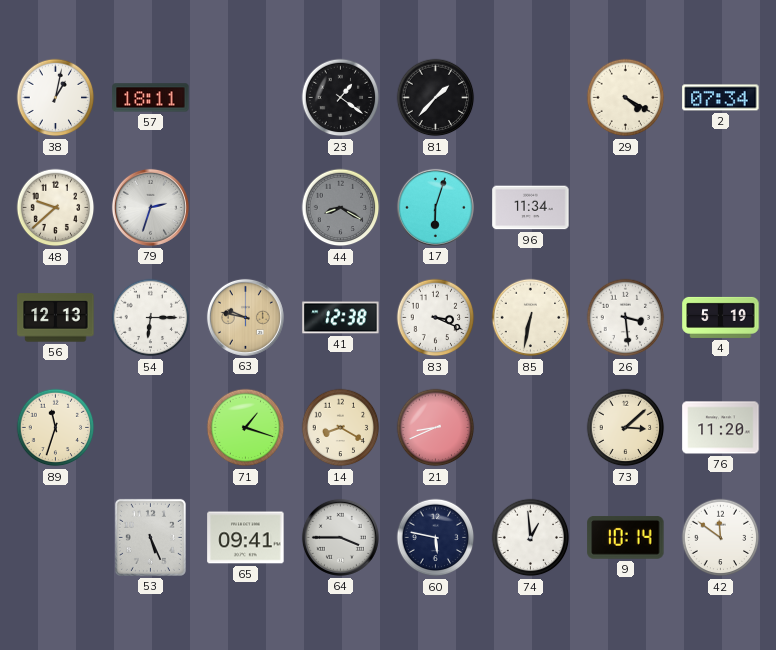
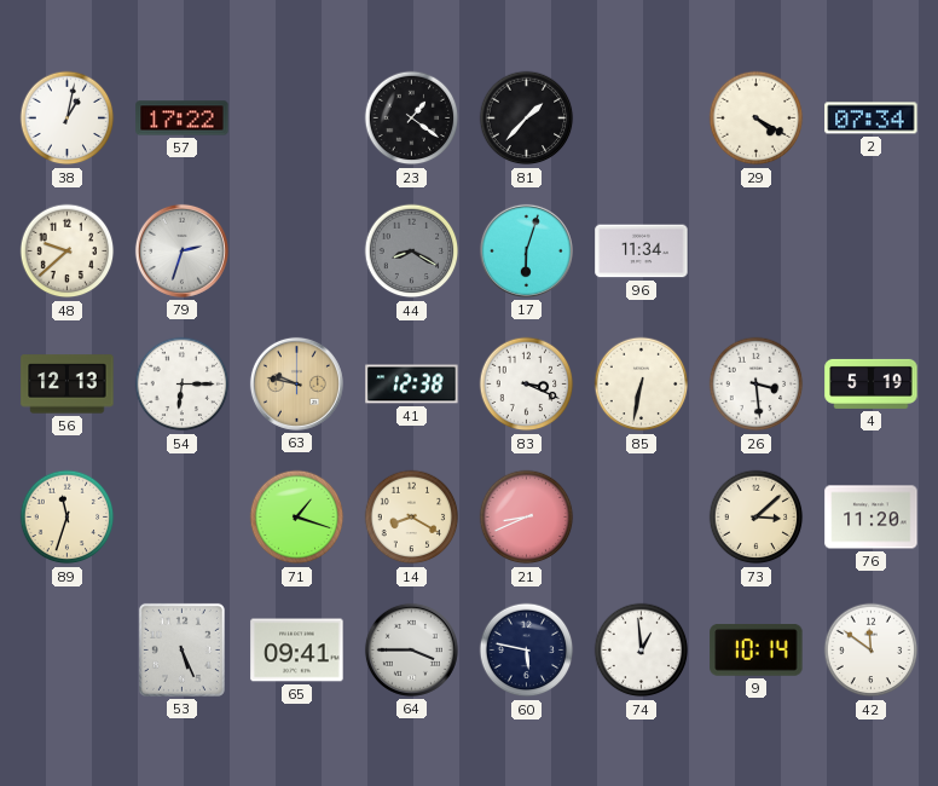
57: 18:11 -> 17:22
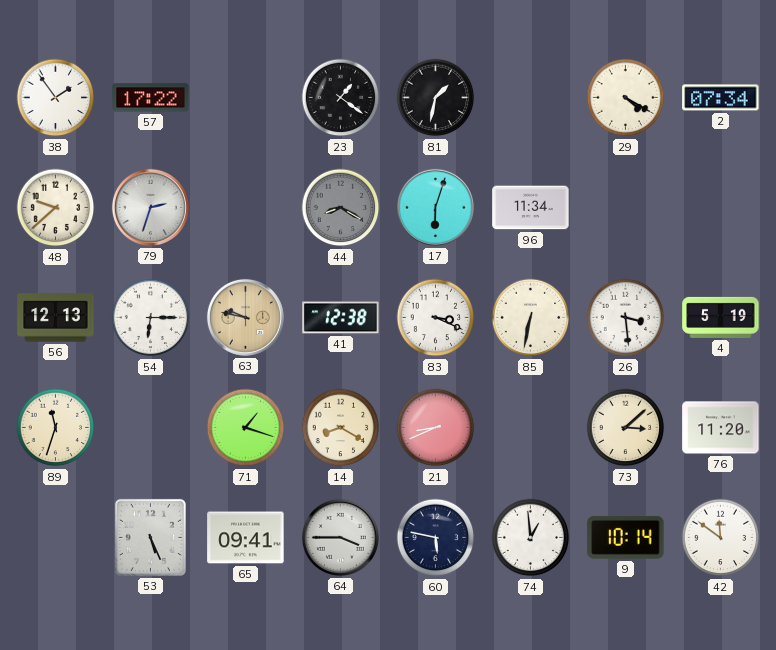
38: 1:02 -> 1:54
81: 1:37 -> 1:32
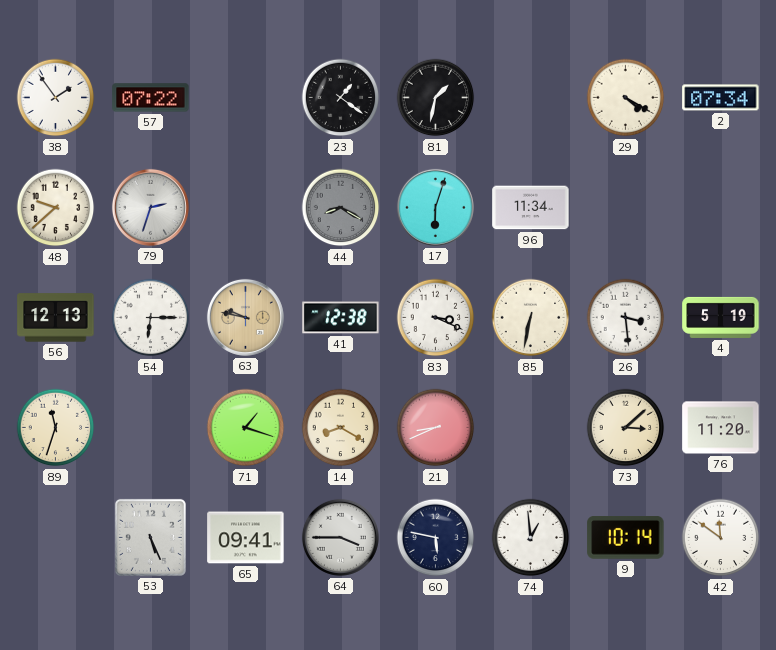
57: 17:22 -> 07:22
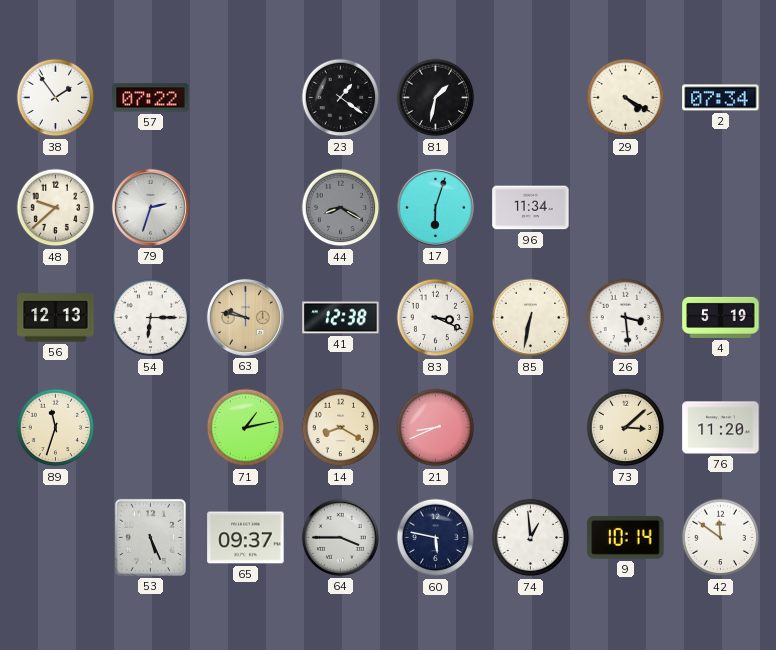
71: 1:18 -> 1:13
65: 09:41 -> 09:37
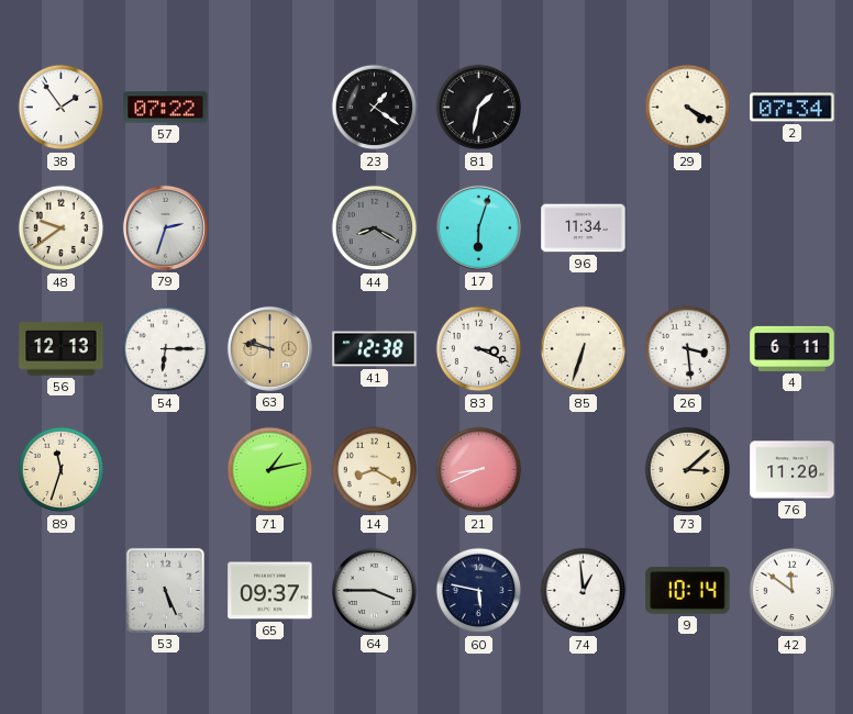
48: 9:38 -> 9:39
85: 6:32 -> 6:33
4: 5:19 -> 6:11
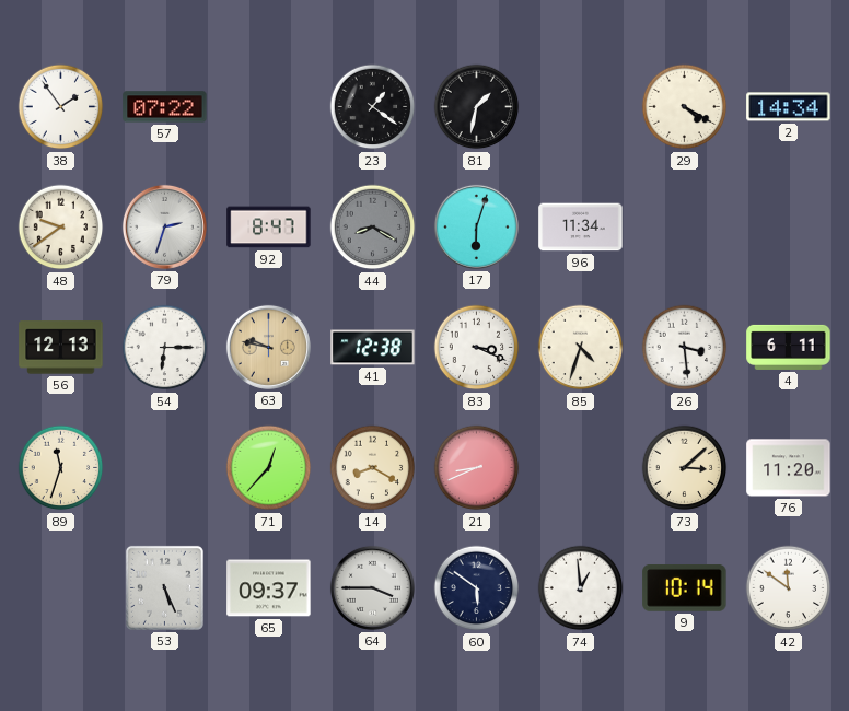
2: 07:34 -> 14:34
92: none -> 8:47
85: 6:33 -> 4:33
71: 1:13 -> 12:37
60: 5:47 -> 5:51
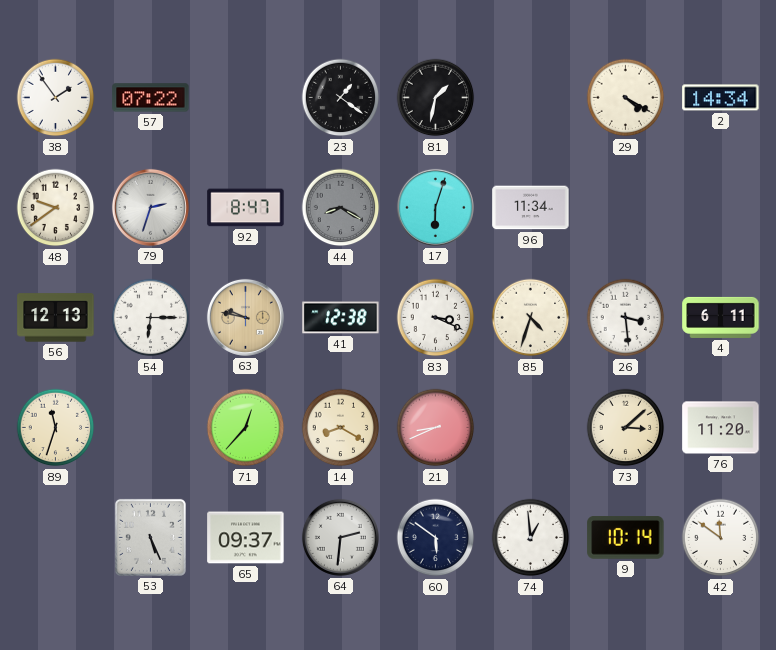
64: 3:45 -> 2:31
